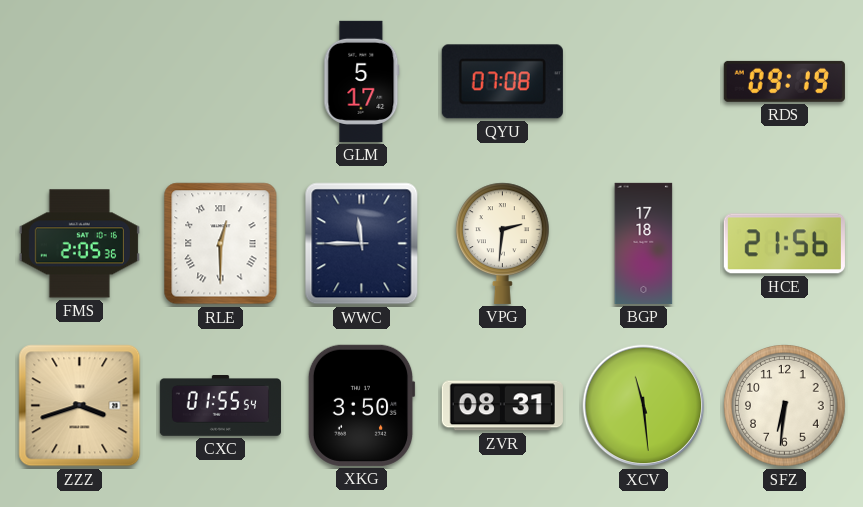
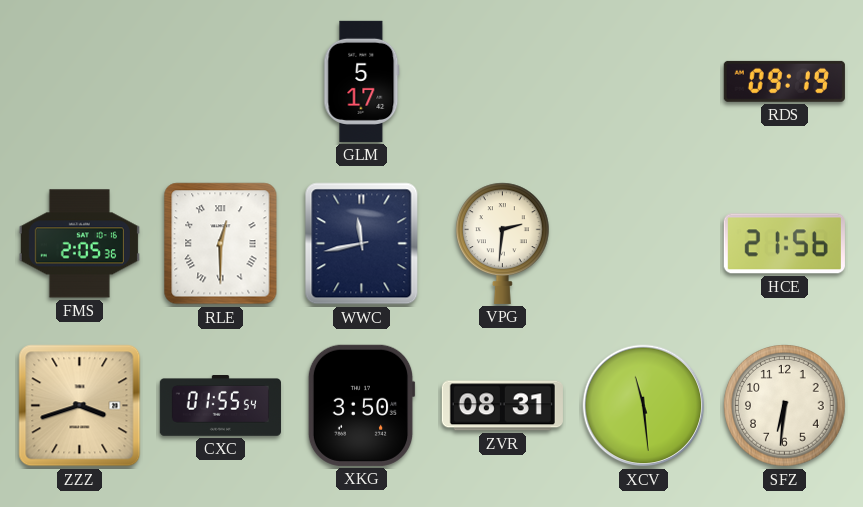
QYU: 07:08 -> none
WWC: 11:45 -> 11:43
BGP: 17:18 -> none
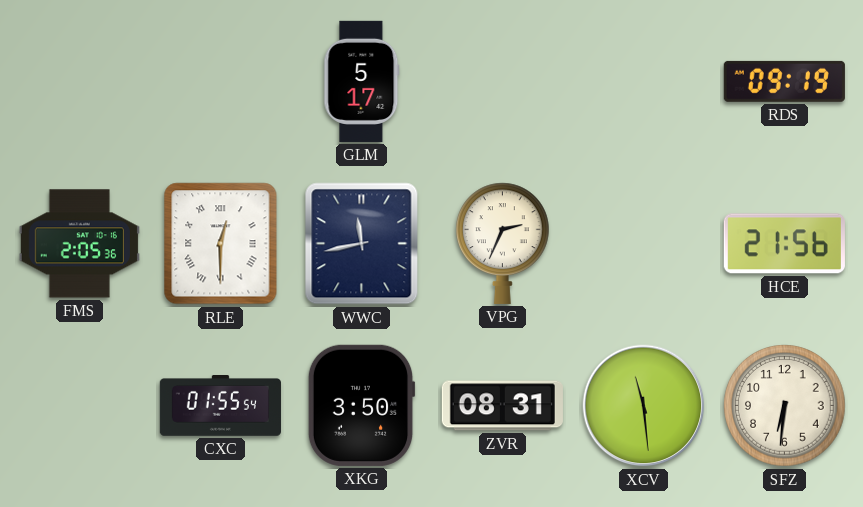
VPG: 2:31 -> 2:34
ZZZ: 3:42 -> none
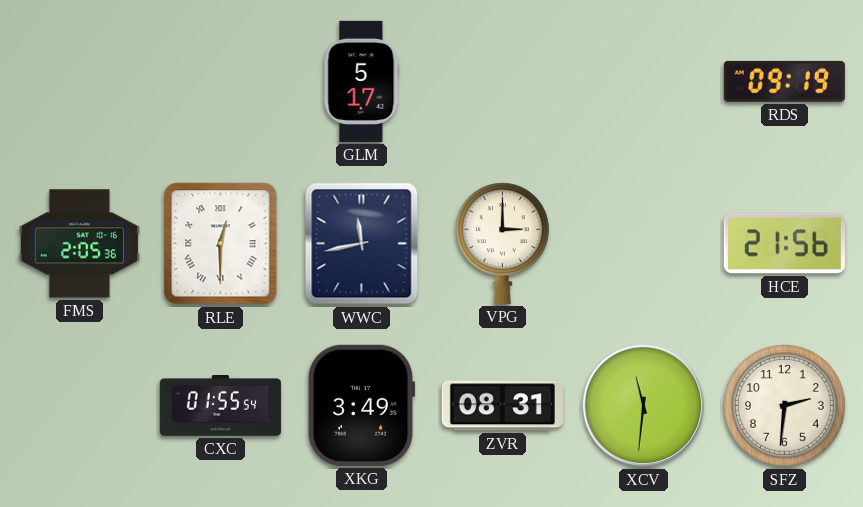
VPG: 2:34 -> 3:00
XKG: 3:50 -> 3:49
XCV: 11:29 -> 11:31
SFZ: 6:31 -> 2:31
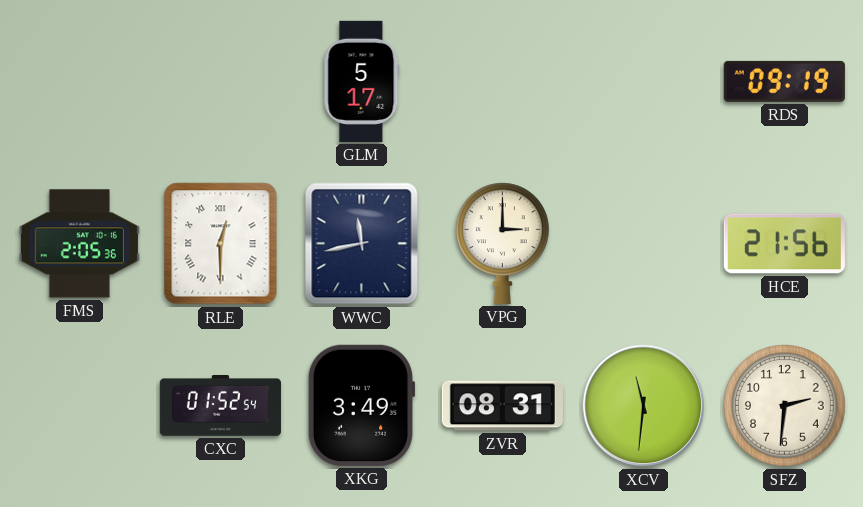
CXC: 01:55 -> 01:52
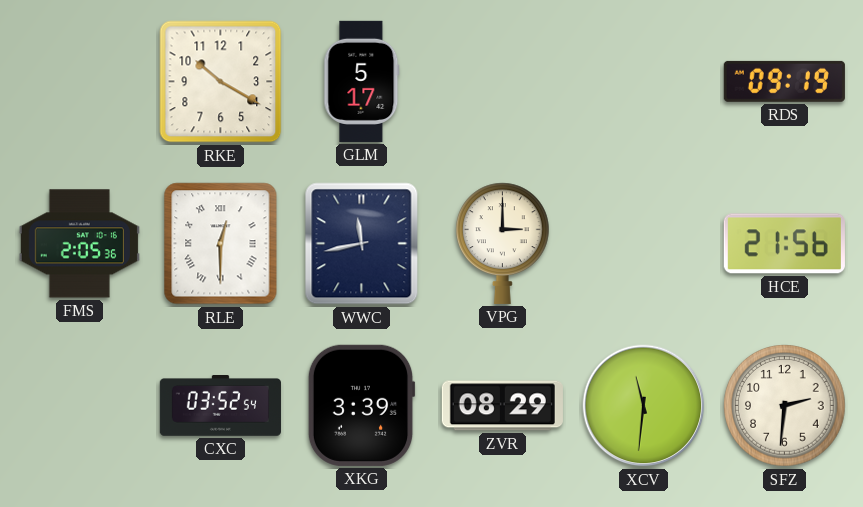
RKE: none -> 10:20
CXC: 01:52 -> 03:52
XKG: 3:49 -> 3:39
ZVR: 08:31 -> 08:29
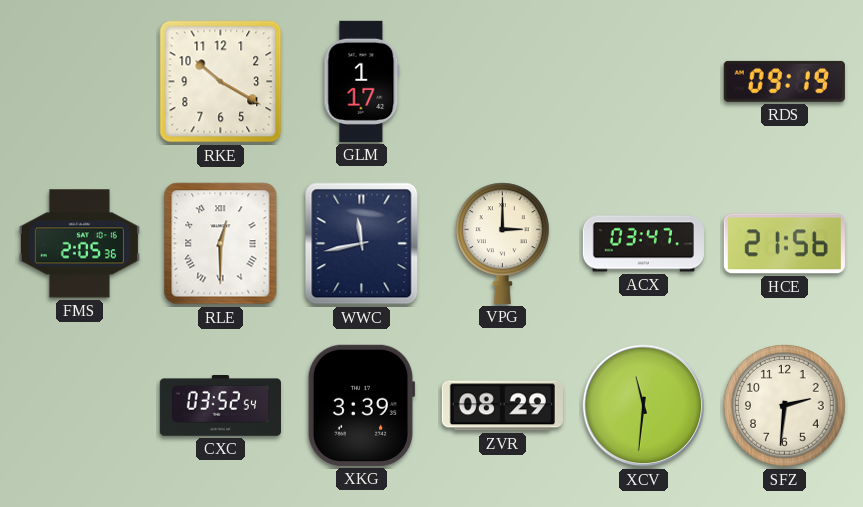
GLM: 5:17 -> 1:17
ACX: none -> 03:47
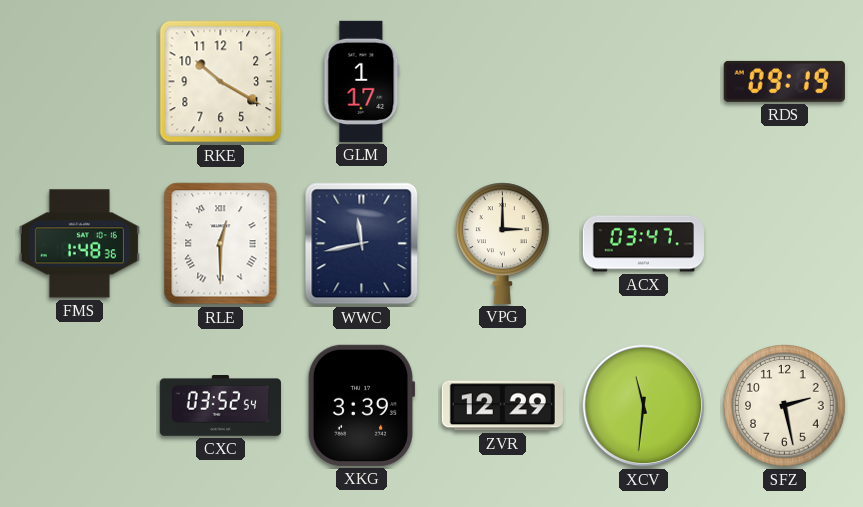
FMS: 2:05 -> 1:48
HCE: 21:56 -> none
ZVR: 08:29 -> 12:29
SFZ: 2:31 -> 2:28
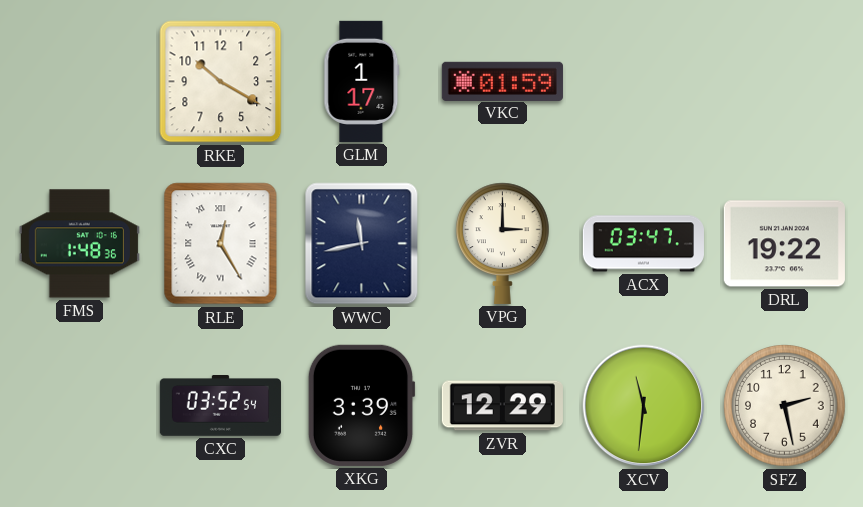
VKC: none -> 01:59
RDS: 09:19 -> none
RLE: 12:30 -> 12:25
DRL: none -> 19:22
